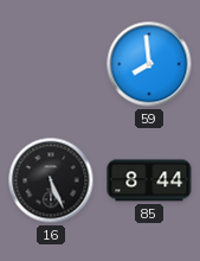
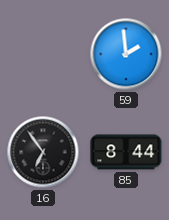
59: 7:59 -> 1:59
16: 5:26 -> 6:54
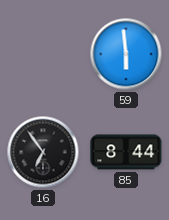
59: 1:59 -> 5:59
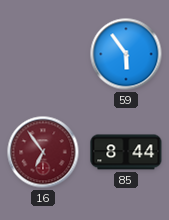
59: 5:59 -> 5:54
16 dial: black -> burgundy
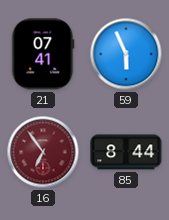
21: none -> 07:41
59: 5:54 -> 5:56
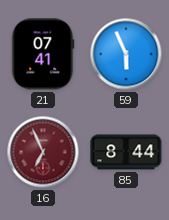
16: 6:54 -> 6:56
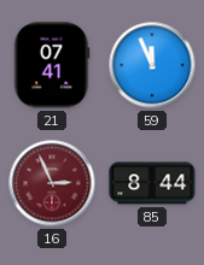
59: 5:56 -> 11:56
16: 6:56 -> 2:56
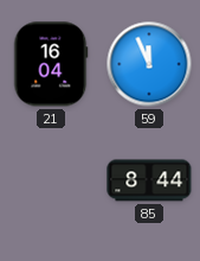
21: 07:41 -> 16:04
16: 2:56 -> none
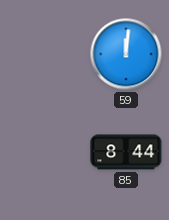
21: 16:04 -> none
59: 11:56 -> 12:01
